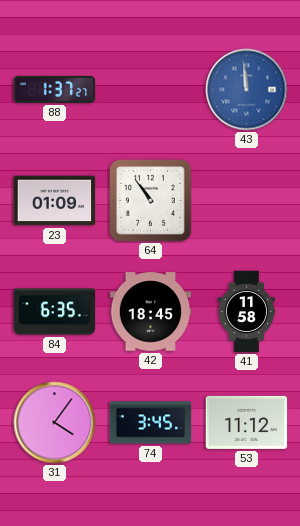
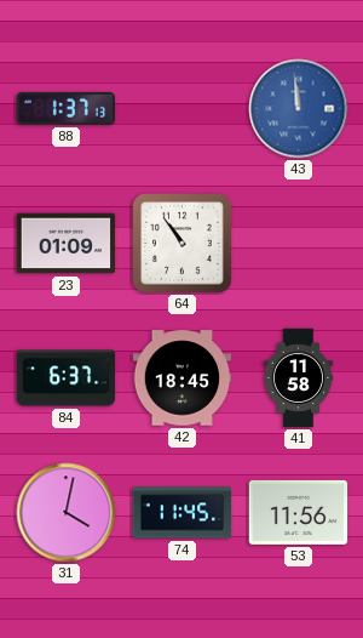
88: 1:37:27 -> 1:37:13
84: 6:35 -> 6:37
31: 4:06 -> 4:02
74: 3:45 -> 11:45
53: 11:12 -> 11:56
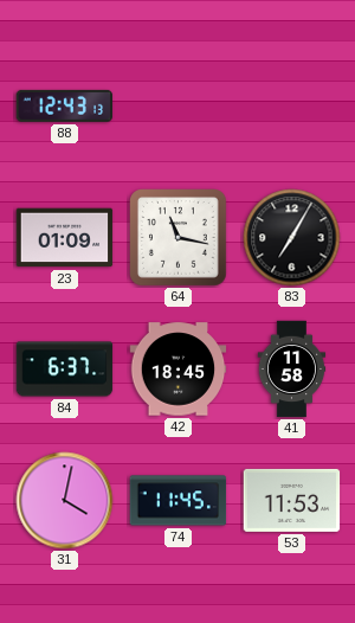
88: 1:37 -> 12:43
43: 11:59 -> none
64: 10:54 -> 11:17
83: none -> 7:05
53: 11:56 -> 11:53
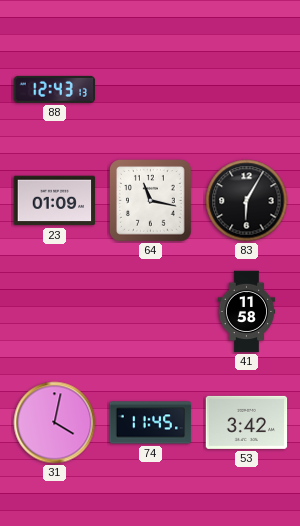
83: 7:05 -> 6:05
84: 6:37 -> none
42: 18:45 -> none
53: 11:53 -> 3:42
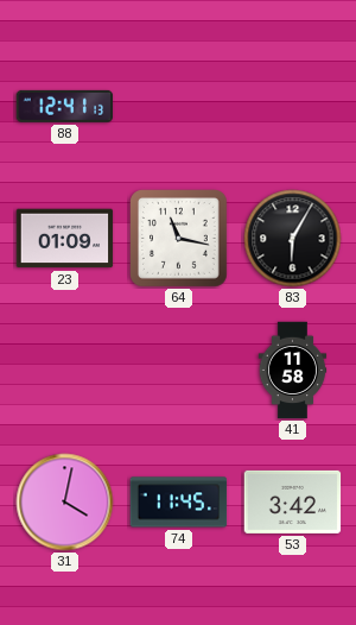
88: 12:43 -> 12:41
